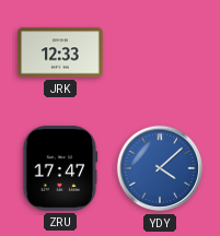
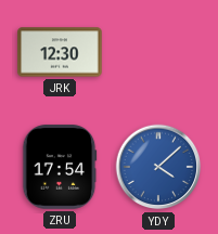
JRK: 12:33 -> 12:30
ZRU: 17:47 -> 17:54
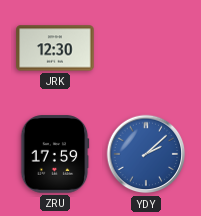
ZRU: 17:54 -> 17:59
YDY: 4:08 -> 2:08
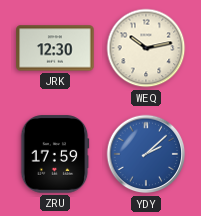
WEQ: none -> 10:13
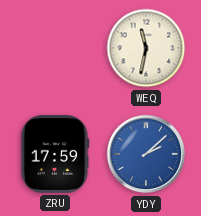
JRK: 12:30 -> none
WEQ: 10:13 -> 11:32
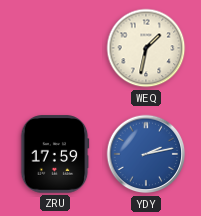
WEQ: 11:32 -> 1:32
YDY: 2:08 -> 2:13
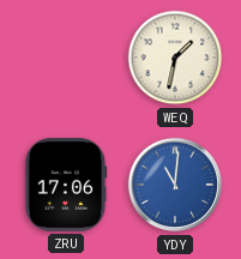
ZRU: 17:59 -> 17:06
YDY: 2:13 -> 11:01
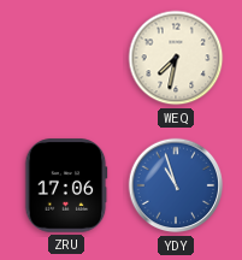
WEQ: 1:32 -> 7:32
YDY: 11:01 -> 10:57
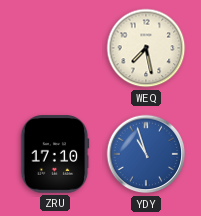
WEQ: 7:32 -> 7:28
ZRU: 17:06 -> 17:10
